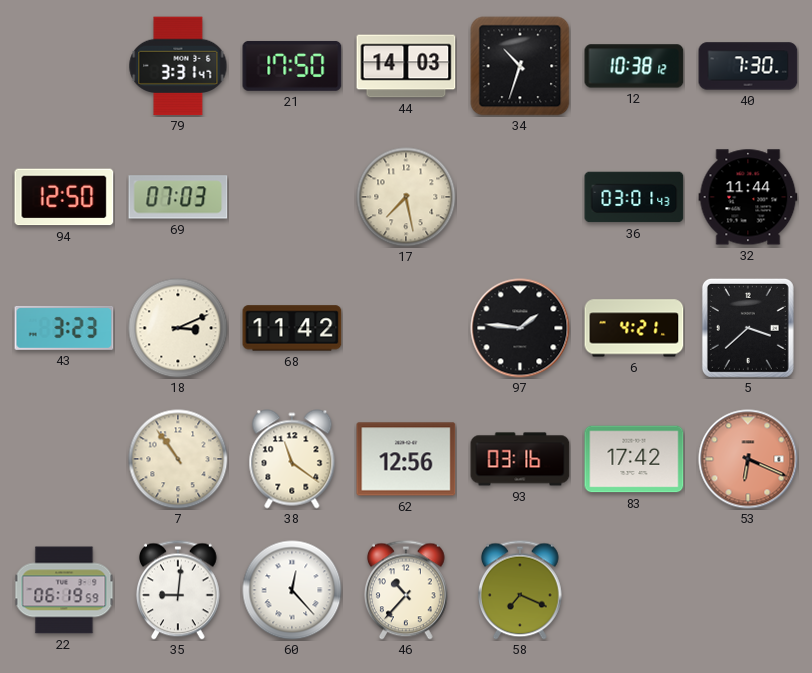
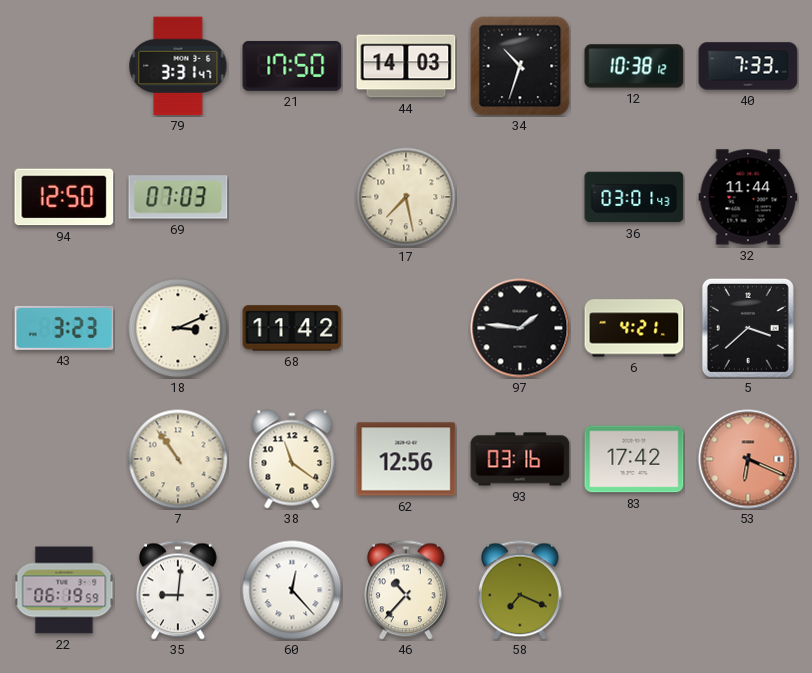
40: 7:30 -> 7:33
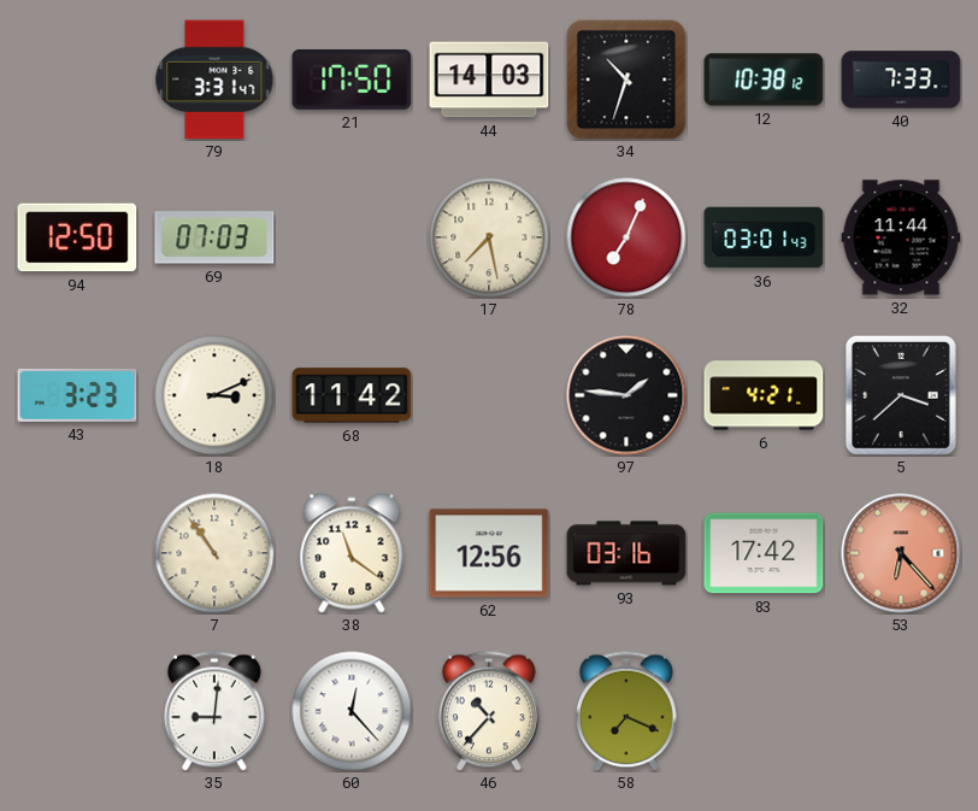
78: none -> 7:04
53: 6:19 -> 6:23
22: 06:19 -> none
